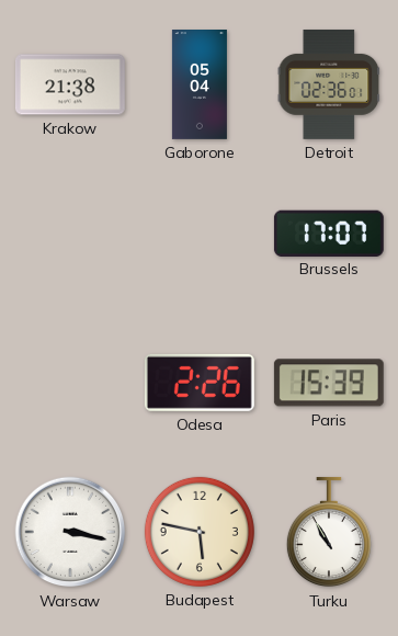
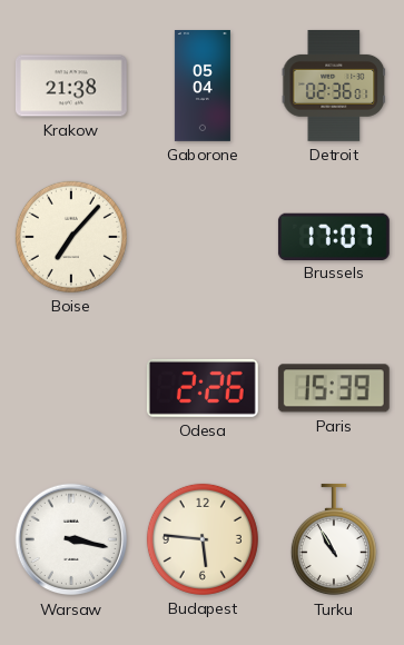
Boise: none -> 7:07
Budapest: 5:47 -> 5:46
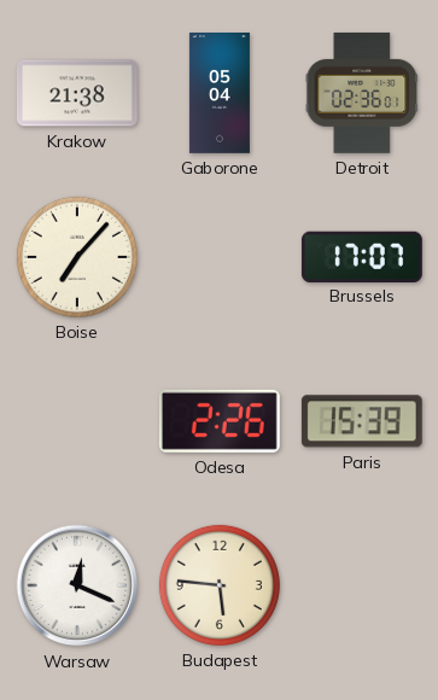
Warsaw: 3:17 -> 12:19
Turku: 10:55 -> none
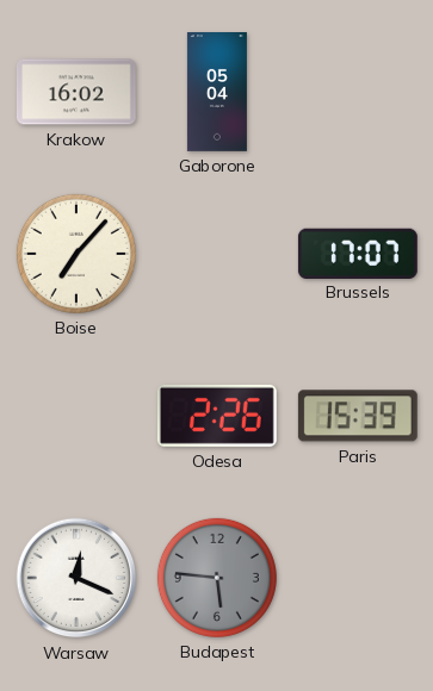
Krakow: 21:38 -> 16:02
Detroit: 02:36 -> none
Budapest dial: cream -> grey
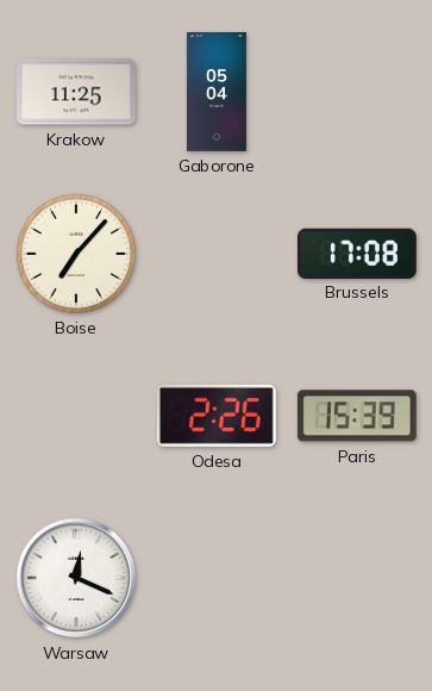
Krakow: 16:02 -> 11:25
Brussels: 17:07 -> 17:08
Budapest: 5:46 -> none
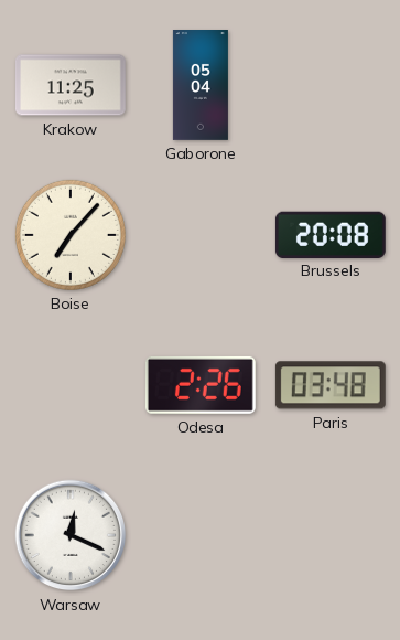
Brussels: 17:08 -> 20:08
Paris: 15:39 -> 03:48
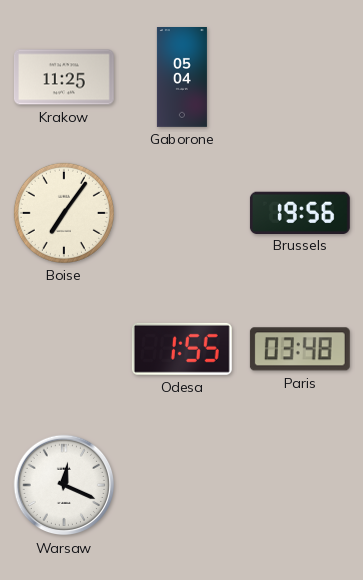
Boise: 7:07 -> 7:06
Brussels: 20:08 -> 19:56
Odesa: 2:26 -> 1:55
